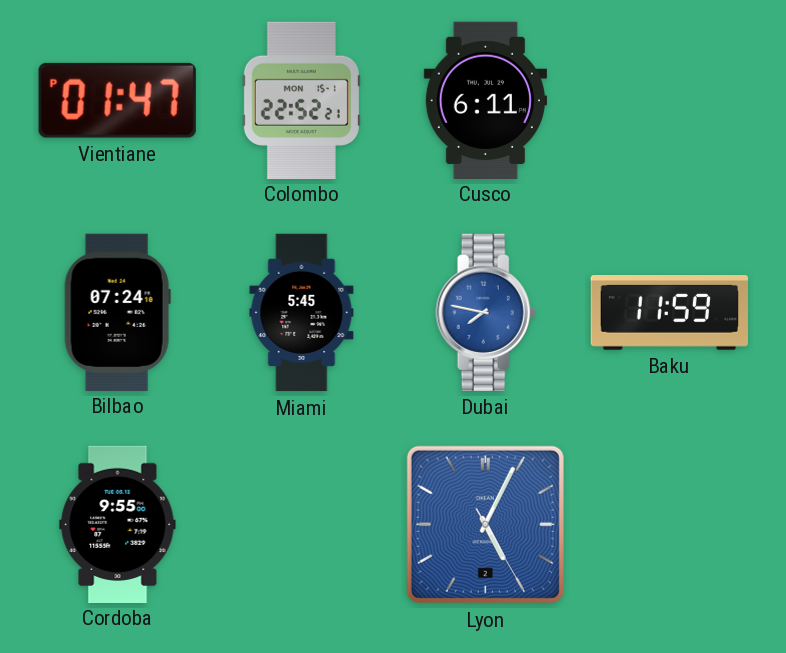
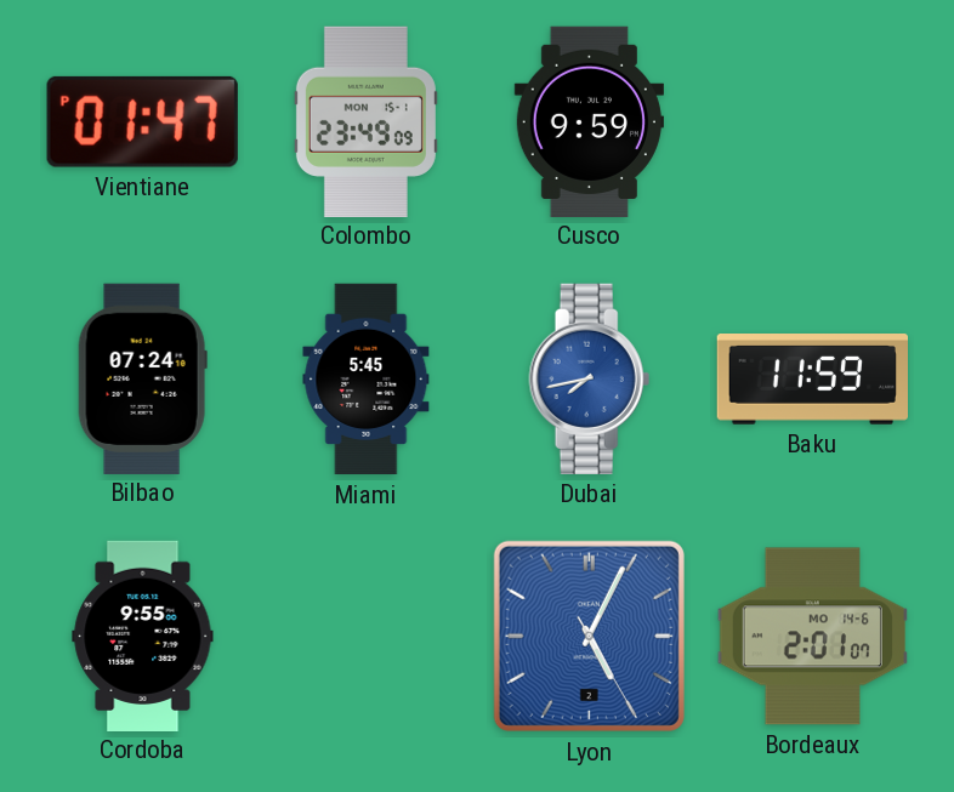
Colombo: 22:52 -> 23:49
Cusco: 6:11 -> 9:59
Dubai: 7:47 -> 7:43
Bordeaux: none -> 2:01
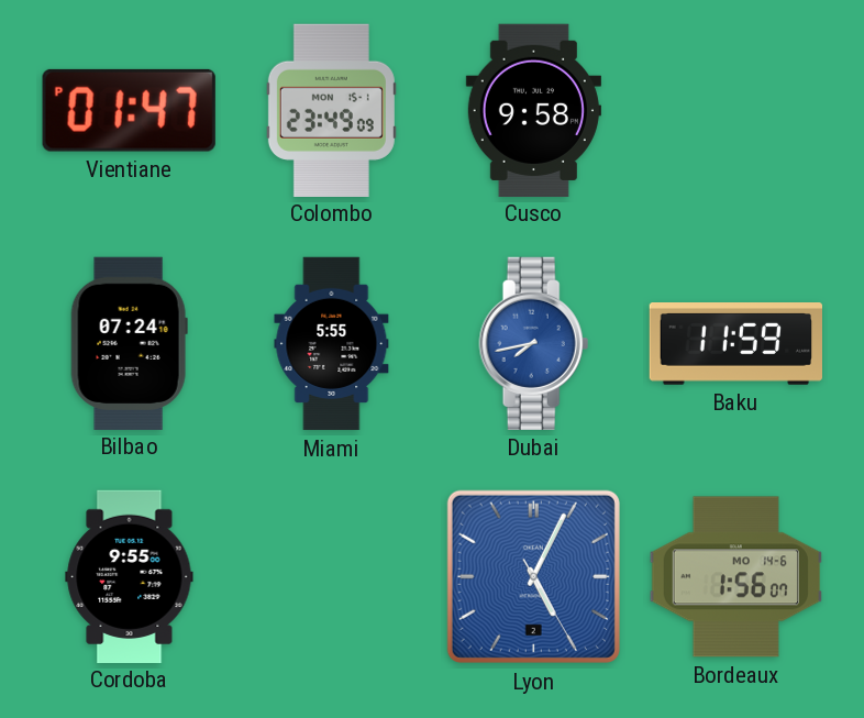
Cusco: 9:59 -> 9:58
Miami: 5:45 -> 5:55
Bordeaux: 2:01 -> 1:56
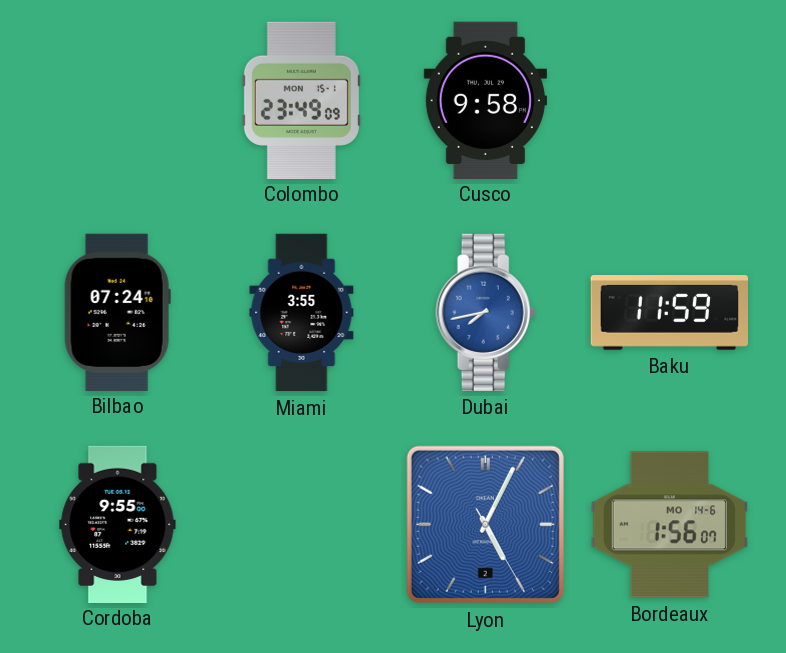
Vientiane: 01:47 -> none
Miami: 5:55 -> 3:55
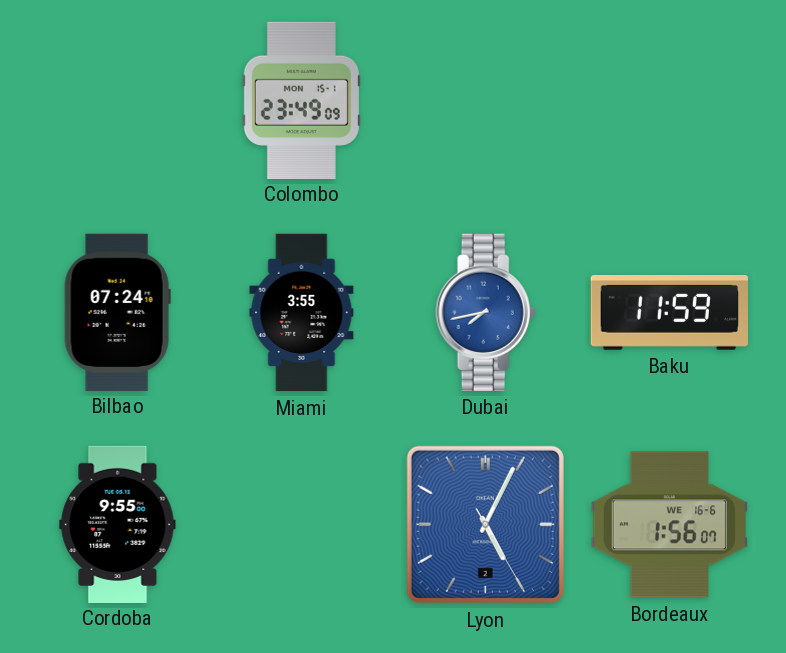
Cusco: 9:58 -> none
Bordeaux date: MO 14-6 -> WE 16-6
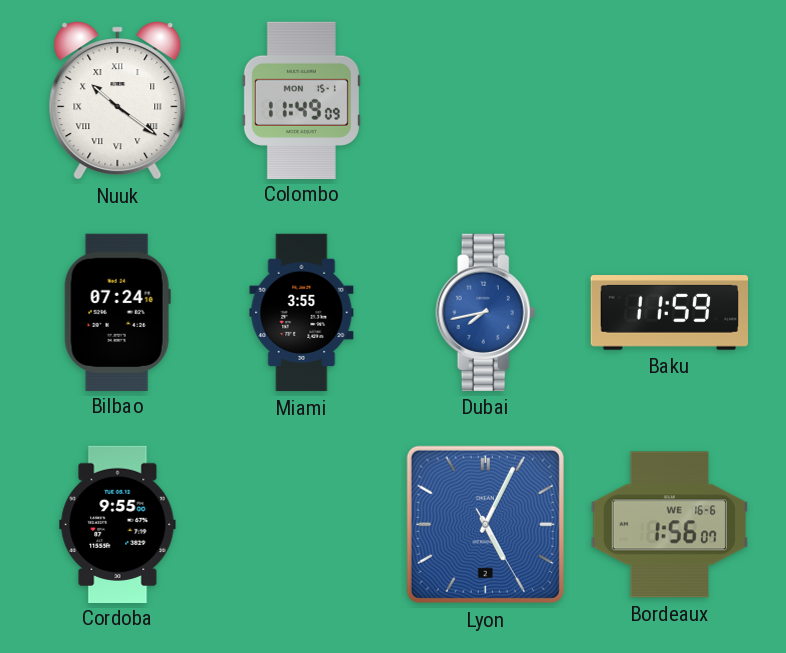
Nuuk: none -> 10:21
Colombo: 23:49 -> 11:49
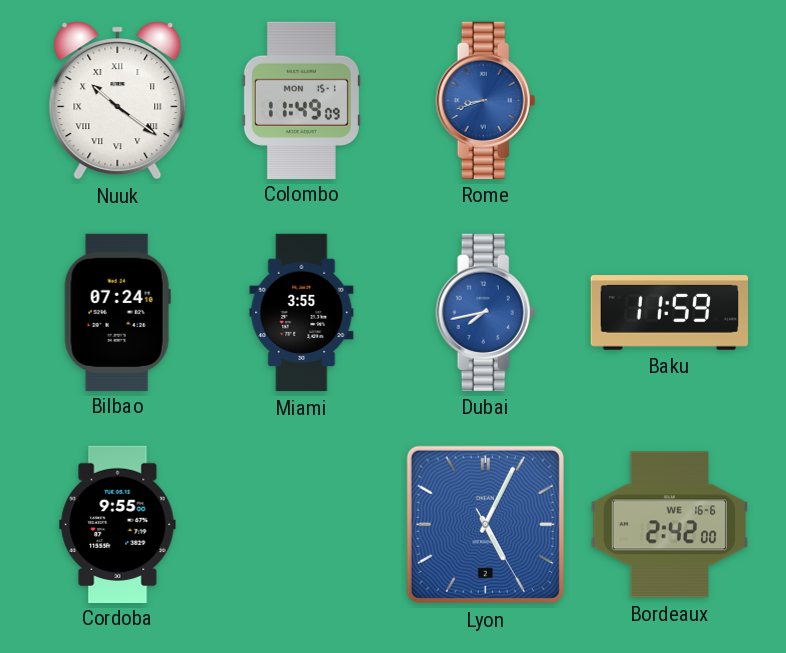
Rome: none -> 8:42
Bordeaux: 1:56 -> 2:42
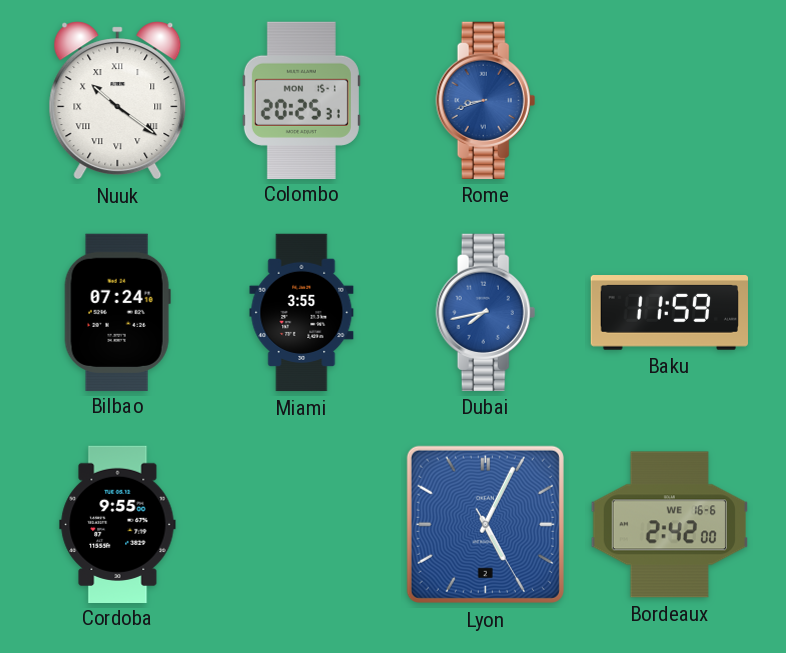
Colombo: 11:49 -> 20:25
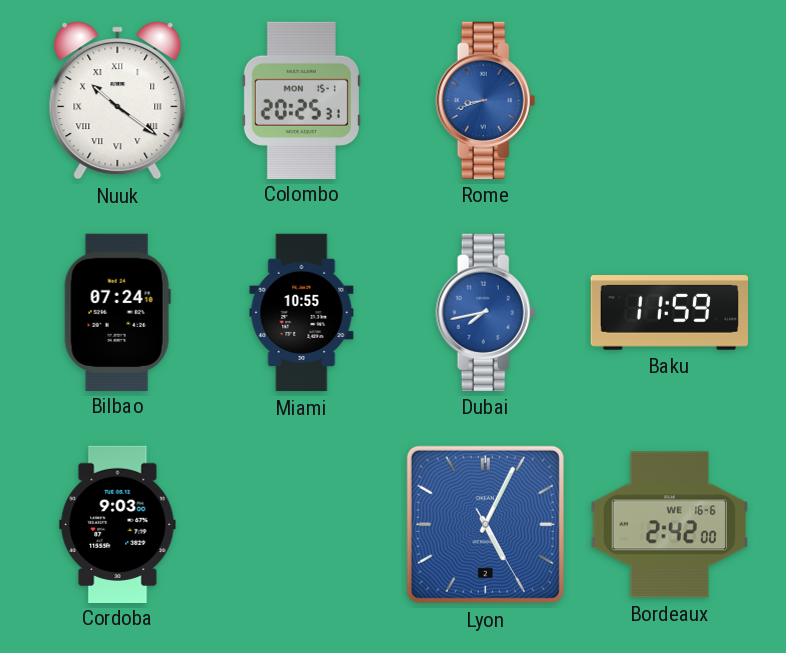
Miami: 3:55 -> 10:55
Cordoba: 9:55 -> 9:03
